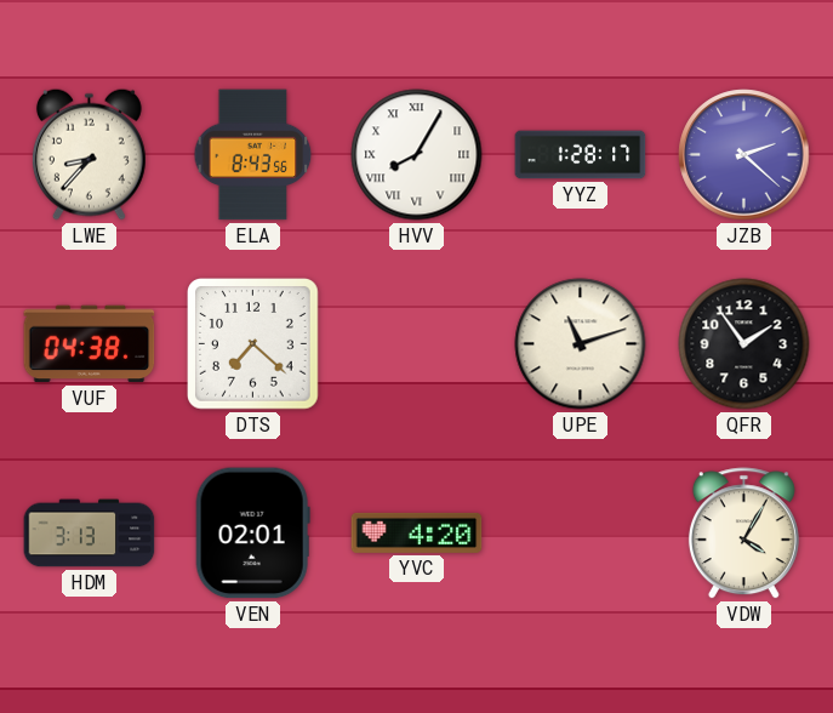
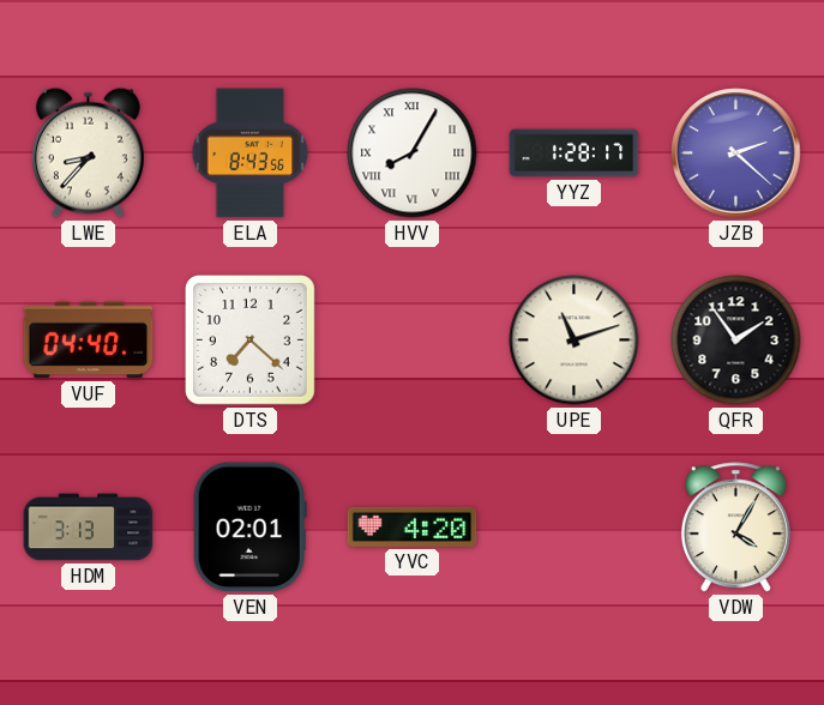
VUF: 04:38 -> 04:40
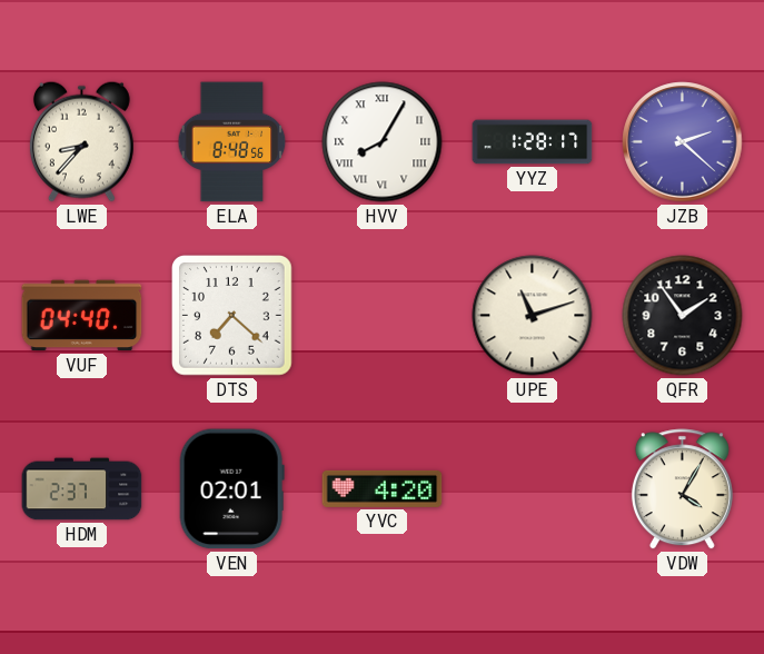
ELA: 8:43 -> 8:48
HDM: 3:13 -> 2:37
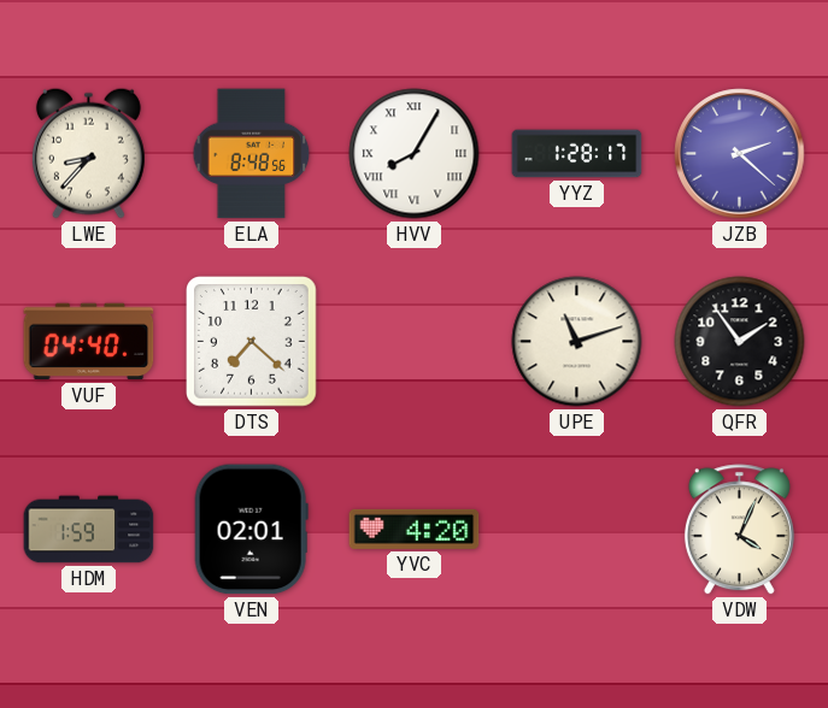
HDM: 2:37 -> 1:59
VDW: 4:05 -> 4:04
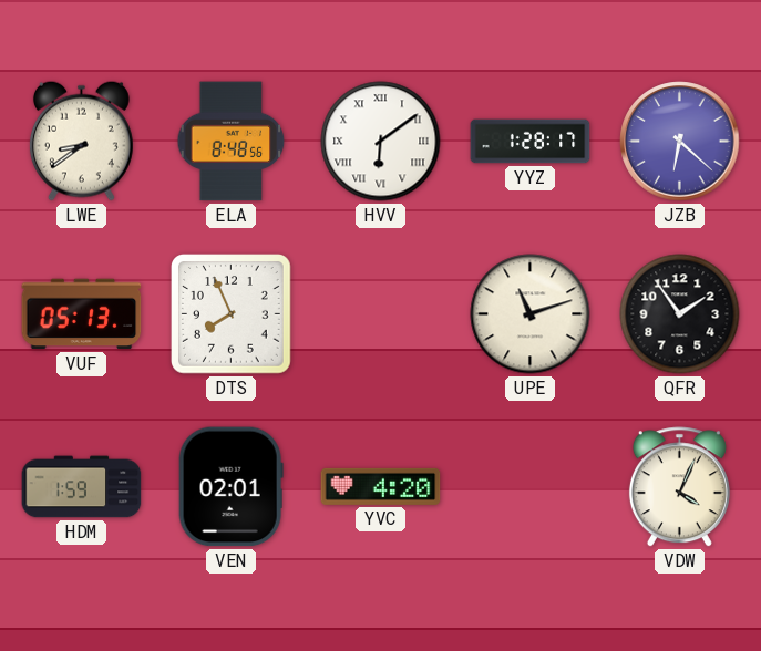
LWE: 8:37 -> 8:39
HVV: 8:05 -> 6:09
JZB: 2:22 -> 6:22
VUF: 04:40 -> 05:13
DTS: 7:22 -> 7:56
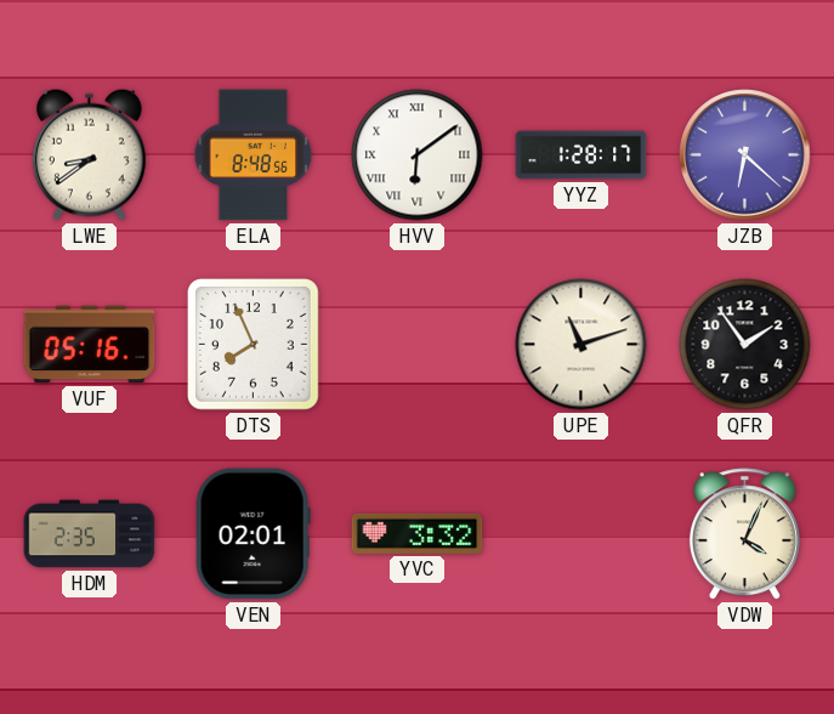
VUF: 05:13 -> 05:16
HDM: 1:59 -> 2:35
YVC: 4:20 -> 3:32
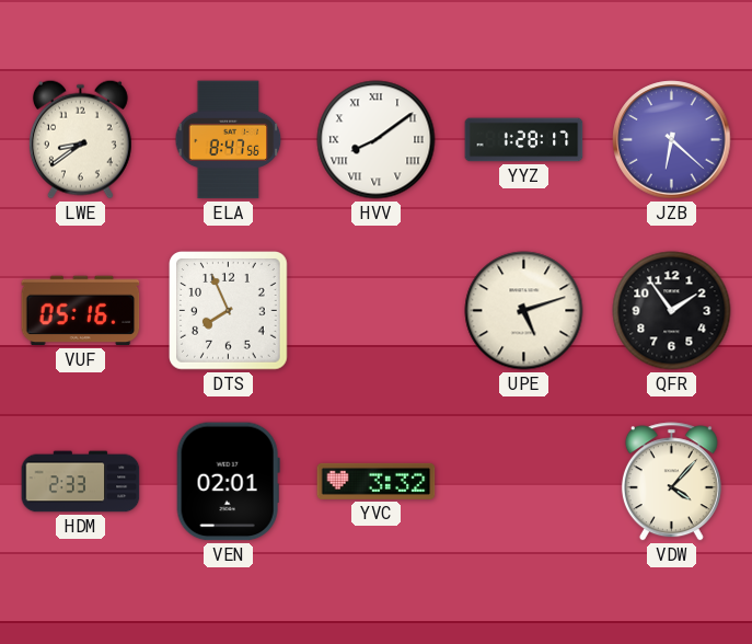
ELA: 8:48 -> 8:47
HVV: 6:09 -> 8:09
UPE: 11:12 -> 5:12
HDM: 2:35 -> 2:33
VDW: 4:04 -> 4:07
